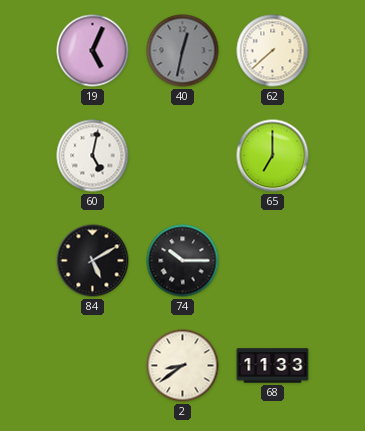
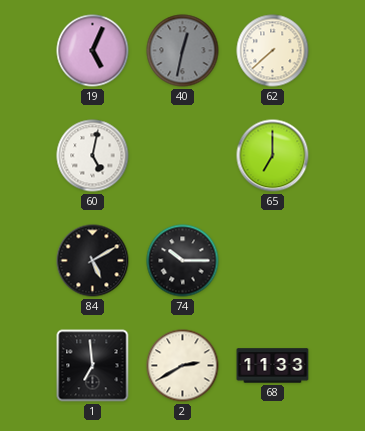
1: none -> 6:59
2: 8:39 -> 2:40
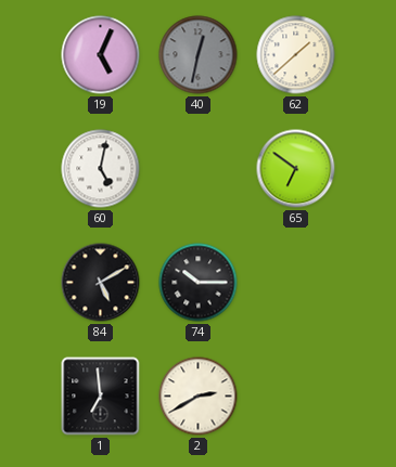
62: 7:38 -> 1:38
65: 7:00 -> 6:51
68: 11:33 -> none
